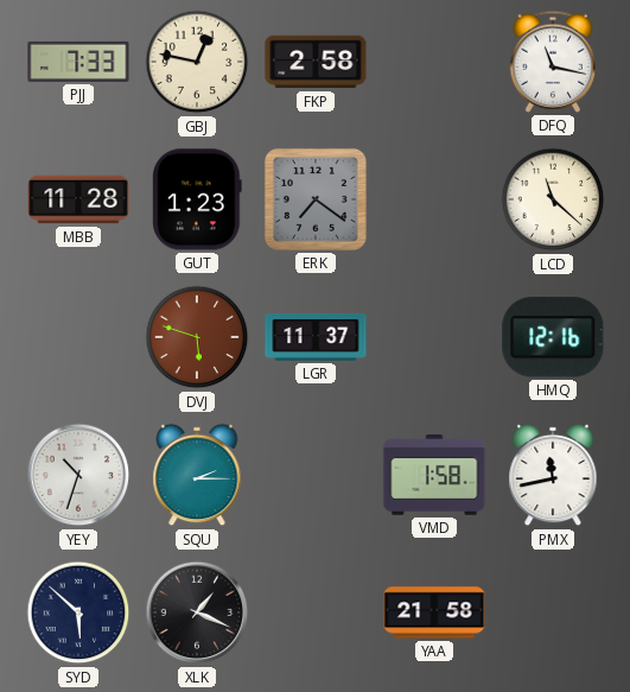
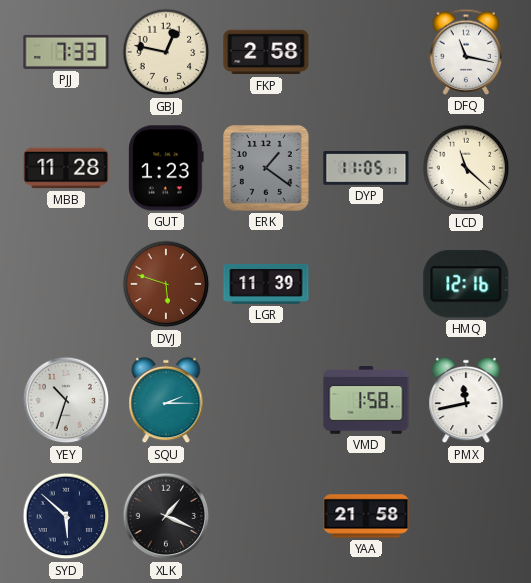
ERK: 7:21 -> 1:21
DYP: none -> 11:05
LGR: 11:37 -> 11:39
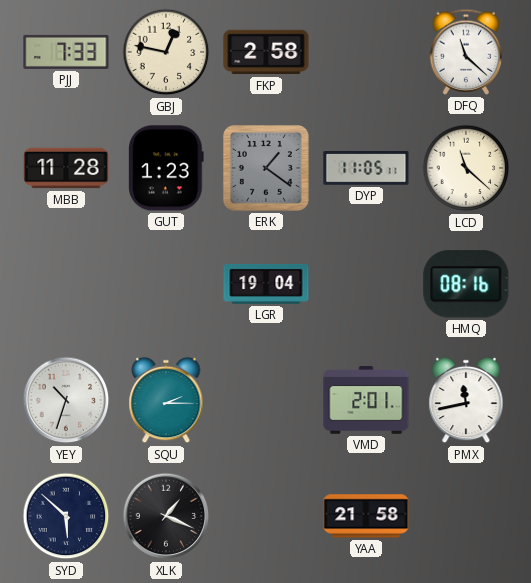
DFQ: 11:17 -> 11:22
DVJ: 5:48 -> none
LGR: 11:39 -> 19:04
HMQ: 12:16 -> 08:16
VMD: 1:58 -> 2:01
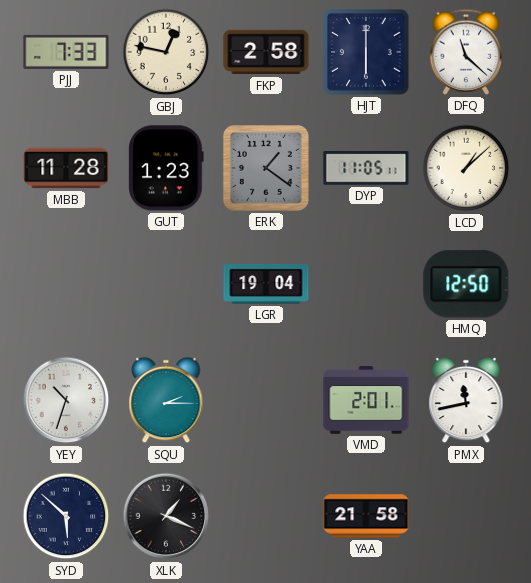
HJT: none -> 6:00
LCD: 11:22 -> 1:08
HMQ: 08:16 -> 12:50
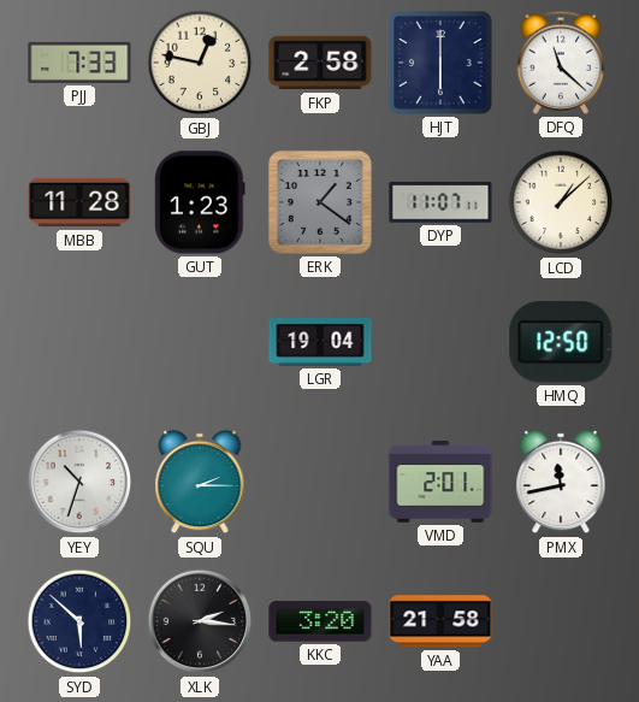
DYP: 11:05 -> 11:07
XLK: 1:19 -> 2:16
KKC: none -> 3:20
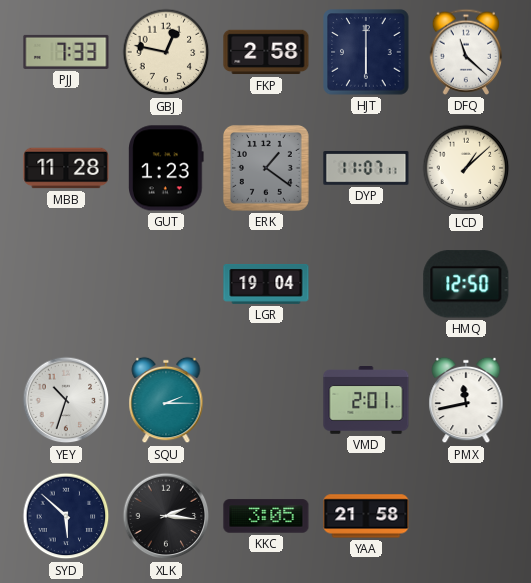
KKC: 3:20 -> 3:05
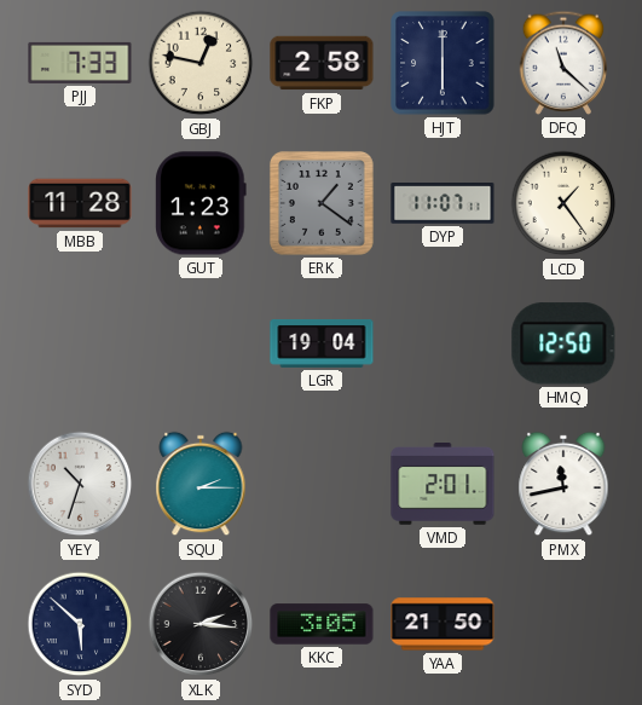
LCD: 1:08 -> 1:24
YAA: 21:58 -> 21:50
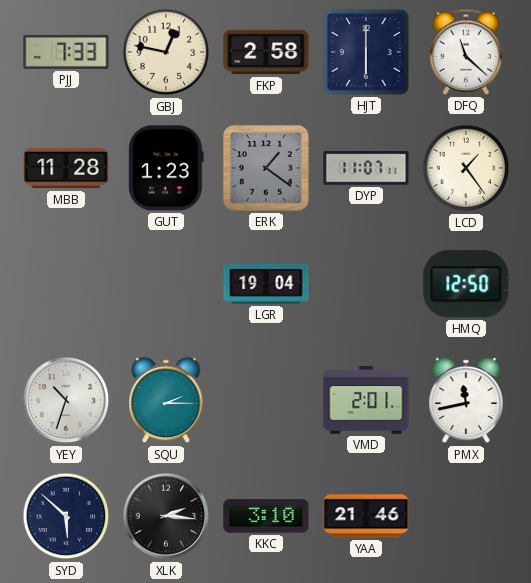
KKC: 3:05 -> 3:10
YAA: 21:50 -> 21:46
